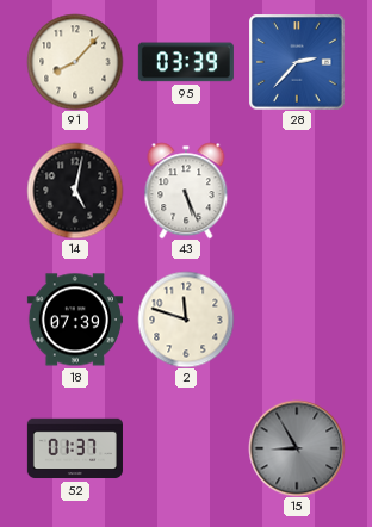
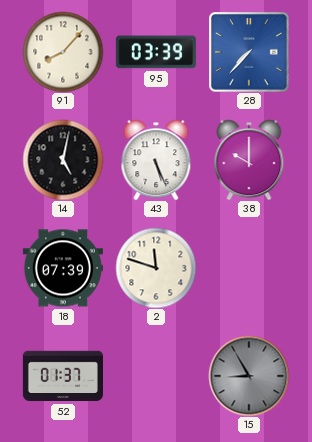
28: 2:37 -> 7:37
38: none -> 10:00
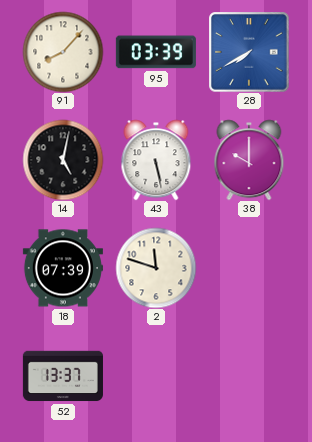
28: 7:37 -> 7:40
43: 5:26 -> 5:28
52: 01:37 -> 13:37
15: 8:55 -> none
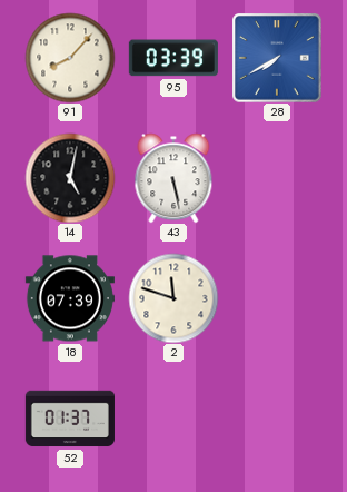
38: 10:00 -> none
52: 13:37 -> 01:37
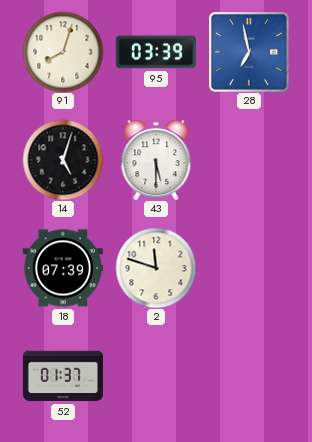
91: 8:07 -> 8:03
28: 7:40 -> 6:58
14: 5:02 -> 5:03
43: 5:28 -> 5:30
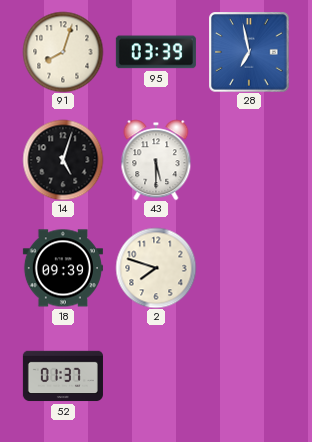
18: 07:39 -> 09:39
2: 11:48 -> 7:48
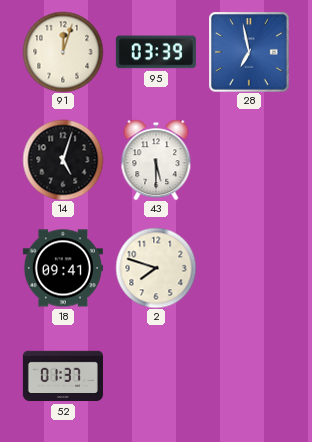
91: 8:03 -> 12:03
18: 09:39 -> 09:41
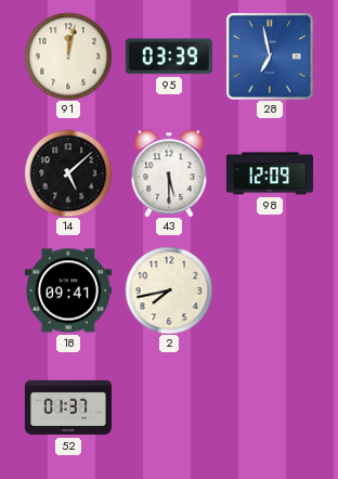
91: 12:03 -> 12:02
14: 5:03 -> 5:08
98: none -> 12:09
2: 7:48 -> 7:43
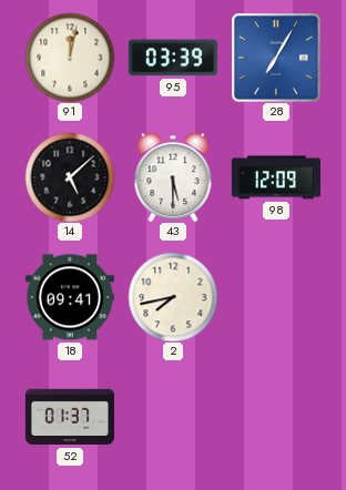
28: 6:58 -> 7:05
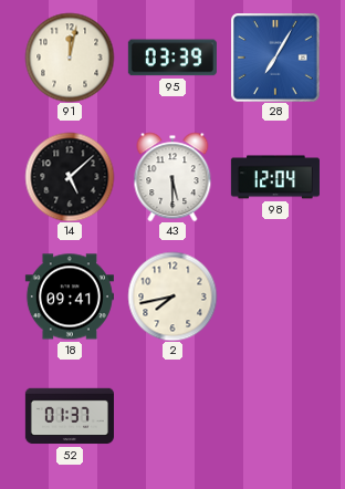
98: 12:09 -> 12:04
